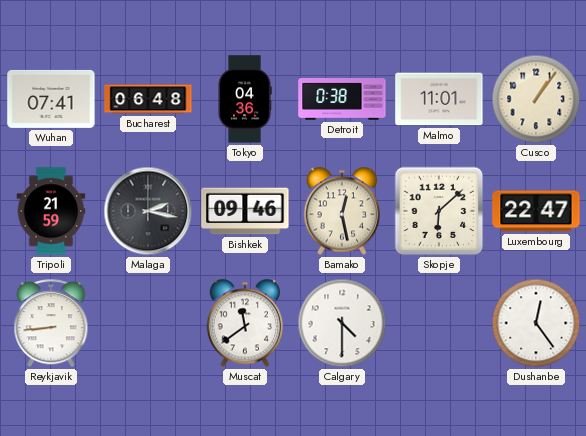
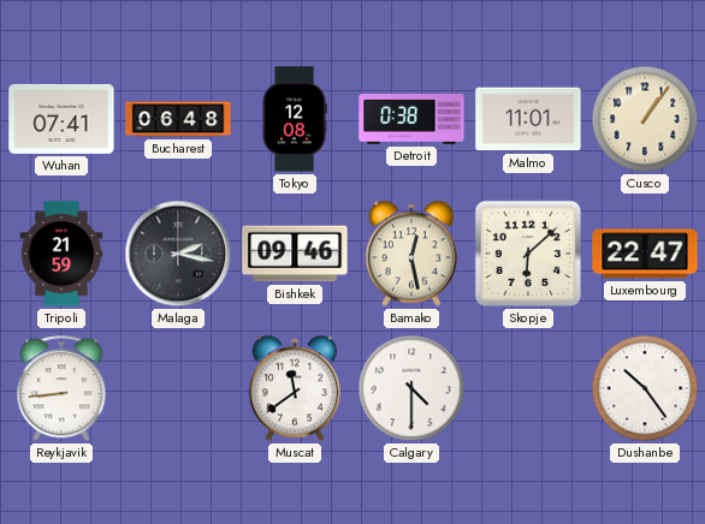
Tokyo: 04:36 -> 12:08
Dushanbe: 12:24 -> 10:24
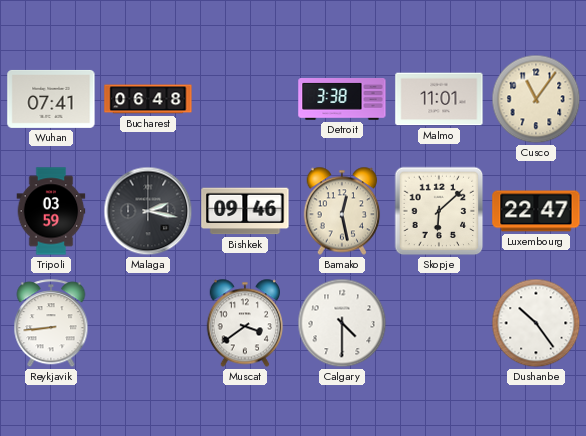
Tokyo: 12:08 -> none
Detroit: 0:38 -> 3:38
Cusco: 1:06 -> 11:06
Tripoli: 21:59 -> 03:59
Muscat: 11:39 -> 3:39
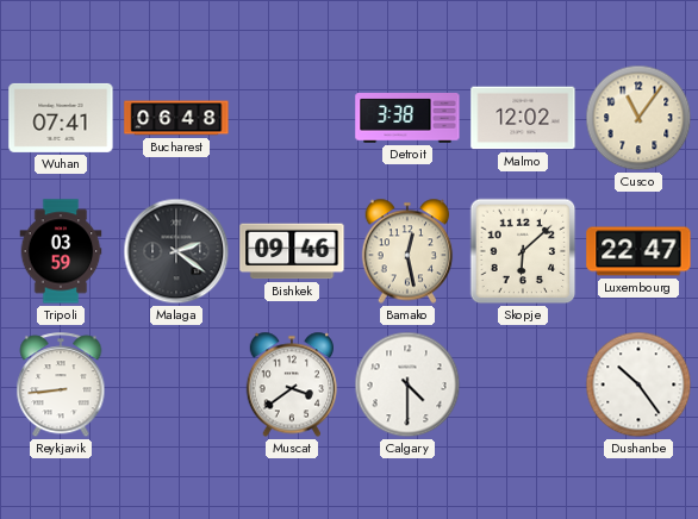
Malmo: 11:01 -> 12:02
Malaga: 2:17 -> 2:21
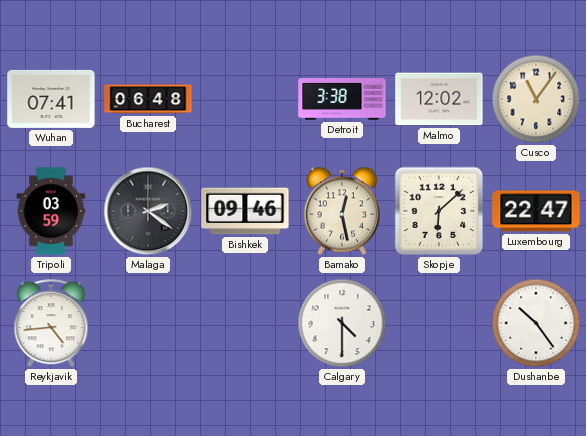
Reykjavik: 8:44 -> 4:44
Muscat: 3:39 -> none
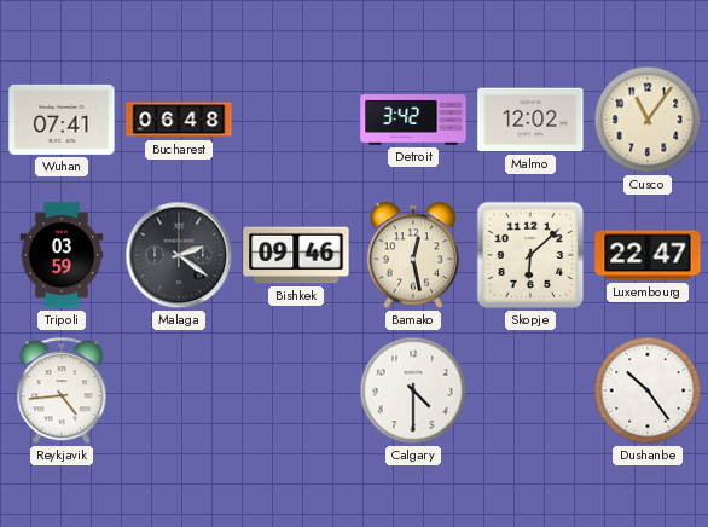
Detroit: 3:38 -> 3:42
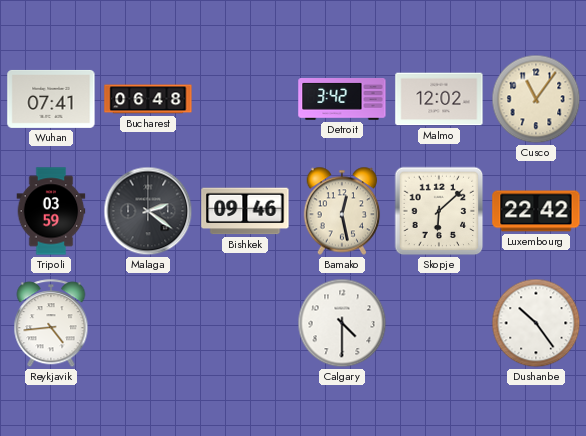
Luxembourg: 22:47 -> 22:42
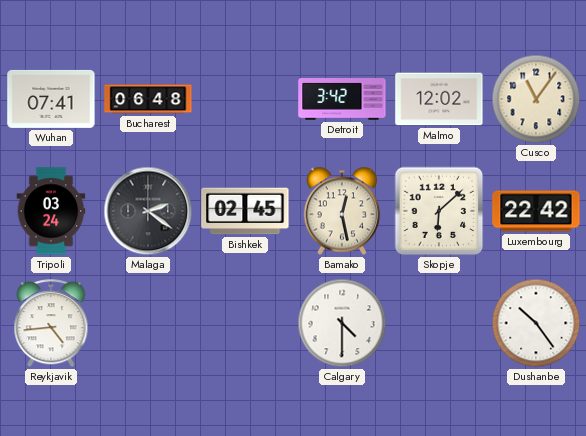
Tripoli: 03:59 -> 03:24
Bishkek: 09:46 -> 02:45
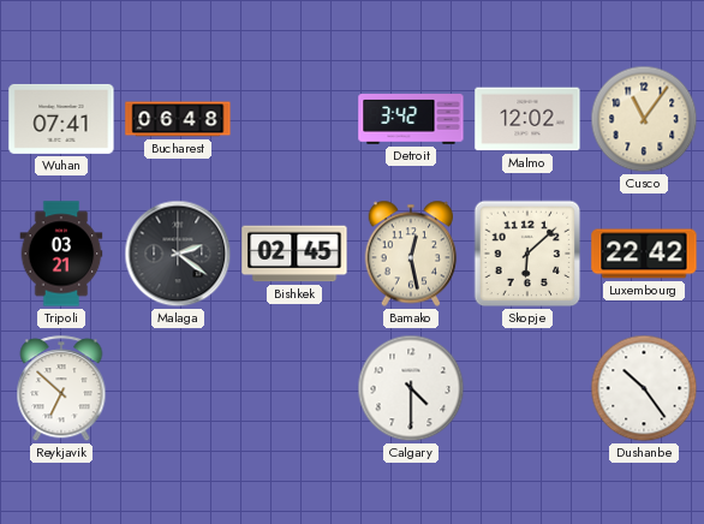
Tripoli: 03:24 -> 03:21
Reykjavik: 4:44 -> 6:52
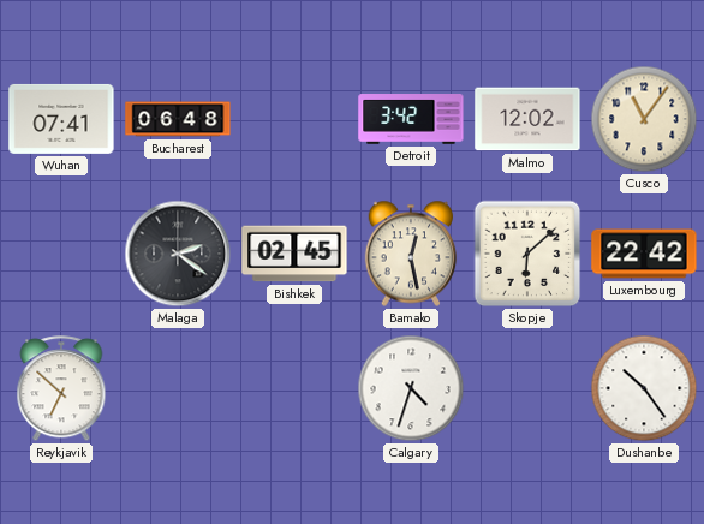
Tripoli: 03:21 -> none
Calgary: 4:30 -> 4:33
